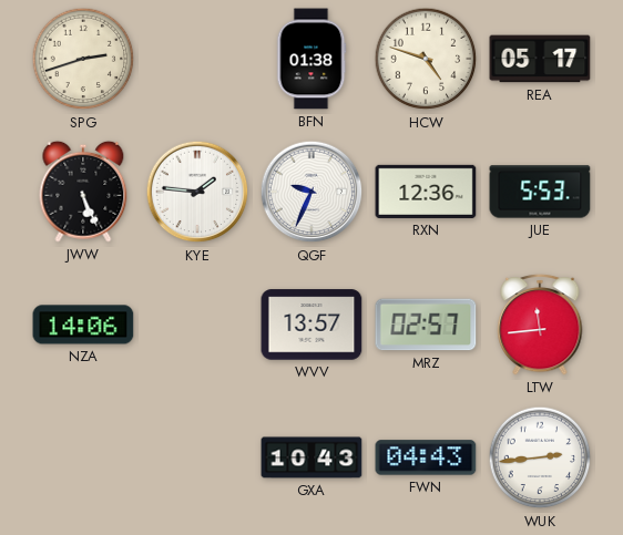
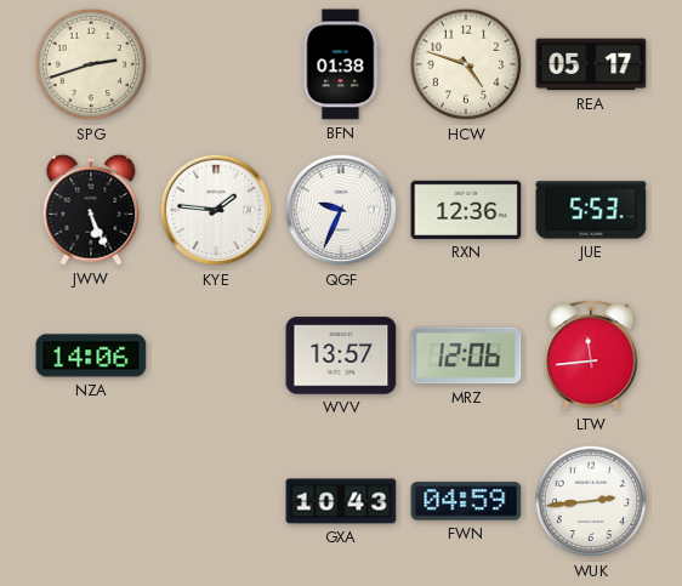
MRZ: 02:57 -> 12:06
FWN: 04:43 -> 04:59
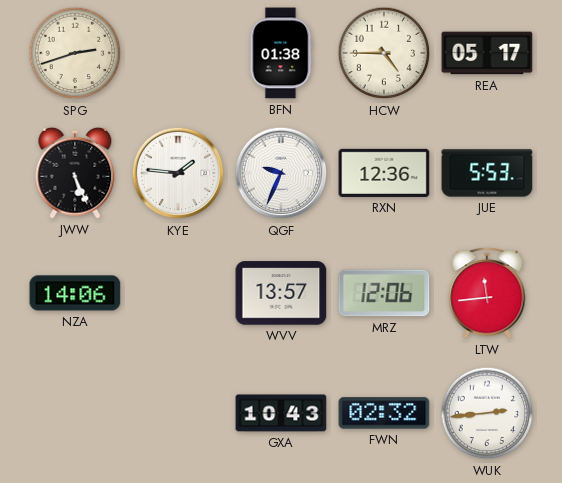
HCW: 4:48 -> 4:45
FWN: 04:59 -> 02:32
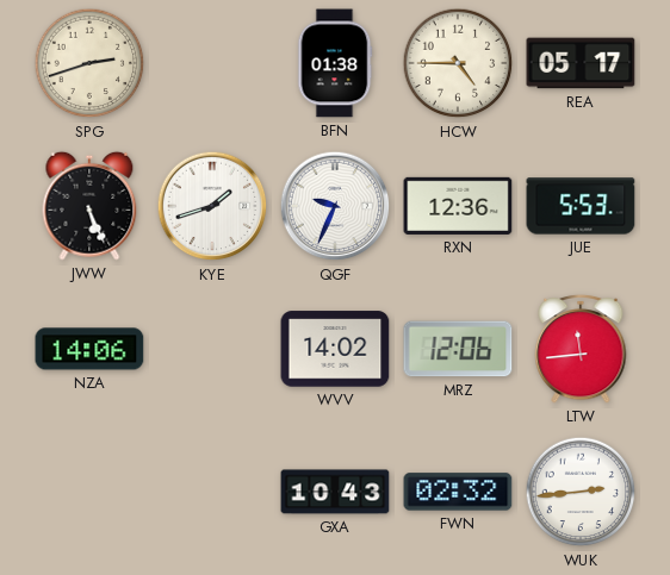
KYE: 1:46 -> 1:42
WVV: 13:57 -> 14:02
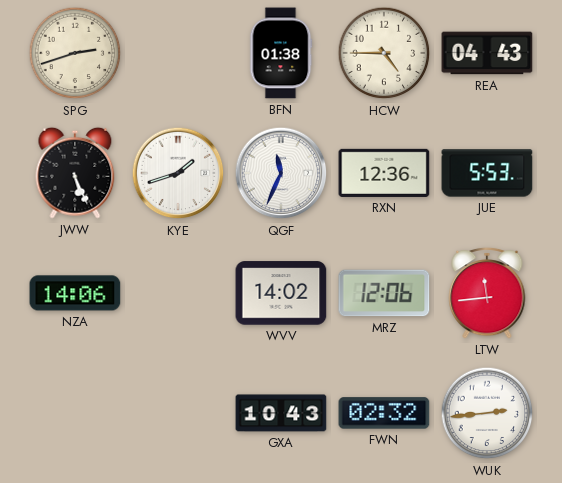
REA: 05:17 -> 04:43
QGF: 9:34 -> 11:34
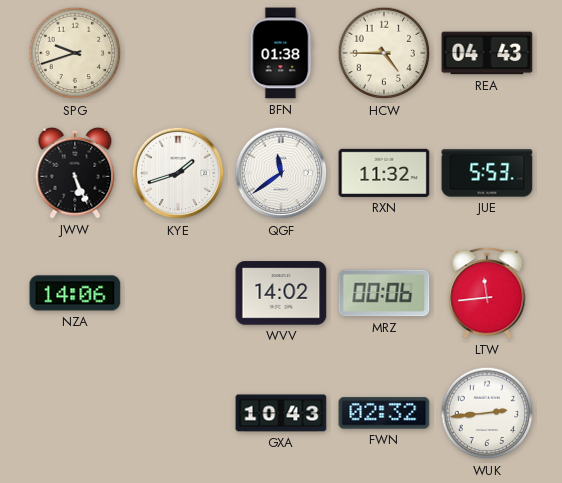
SPG: 2:42 -> 9:42
QGF: 11:34 -> 11:39
RXN: 12:36 -> 11:32
MRZ: 12:06 -> 00:06
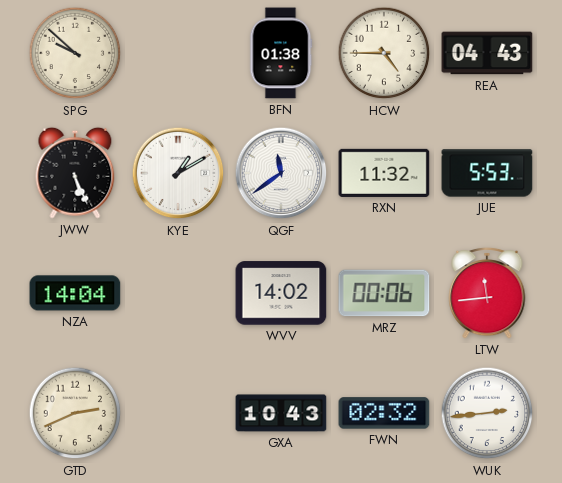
SPG: 9:42 -> 9:52
KYE: 1:42 -> 1:10
NZA: 14:06 -> 14:04
GTD: none -> 2:41
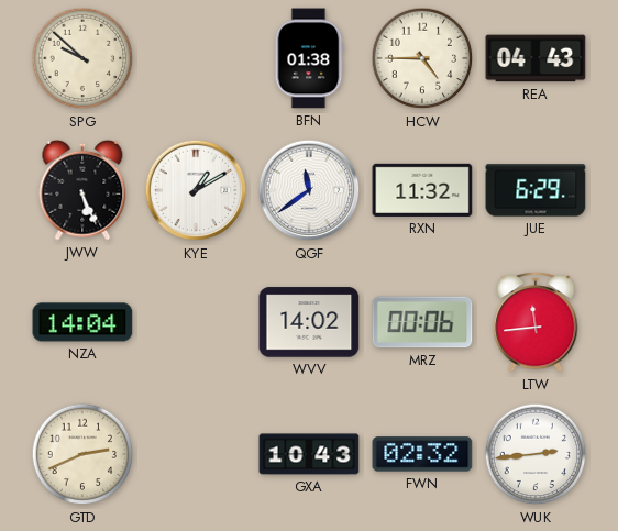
JUE: 5:53 -> 6:29
